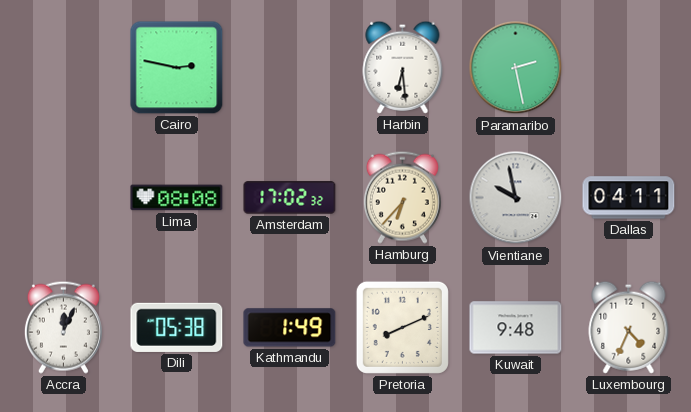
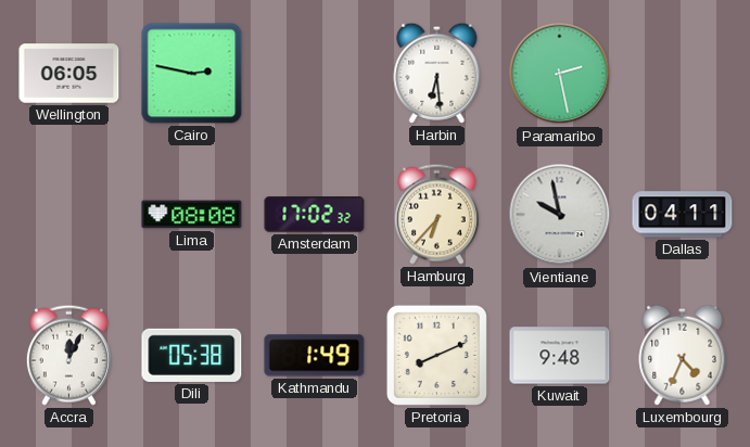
Wellington: none -> 06:05
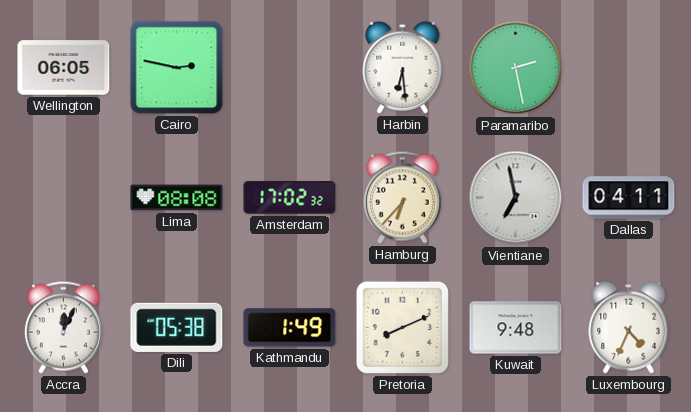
Vientiane: 9:58 -> 6:58
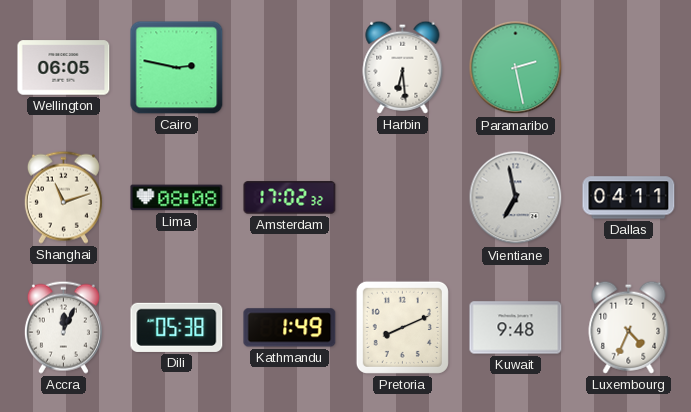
Shanghai: none -> 11:12
Hamburg: 6:37 -> none
